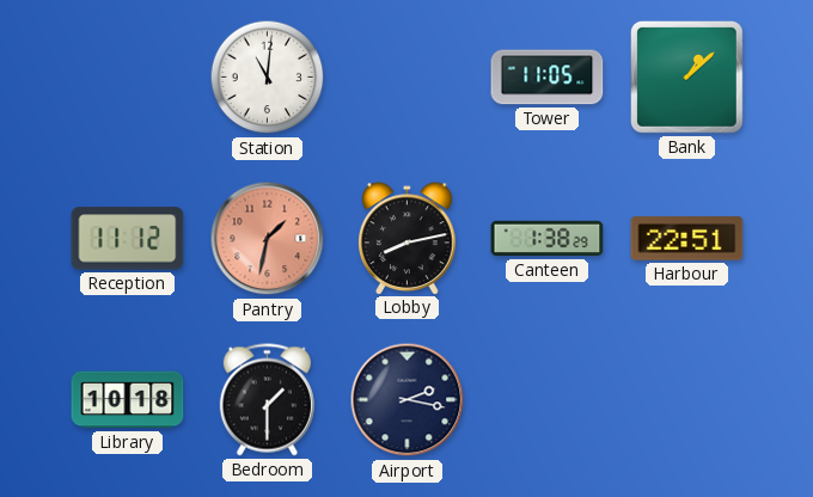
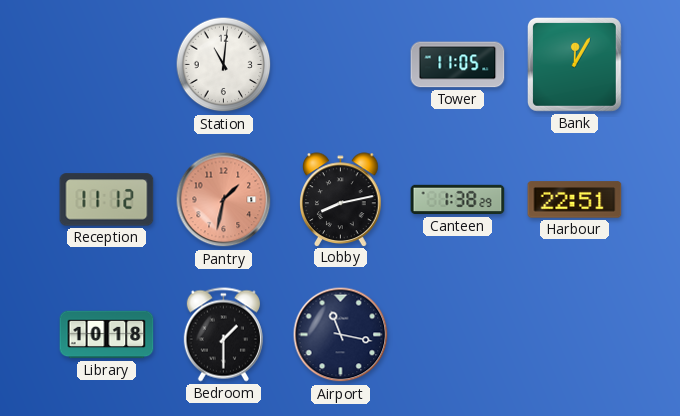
Bank: 1:08 -> 12:05
Airport: 2:17 -> 11:17
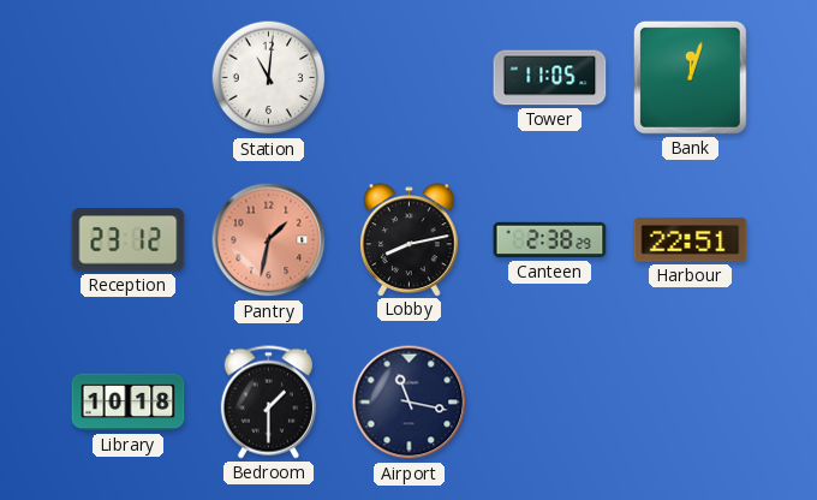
Bank: 12:05 -> 12:03
Reception: 11:12 -> 23:12
Canteen: 1:38 -> 2:38
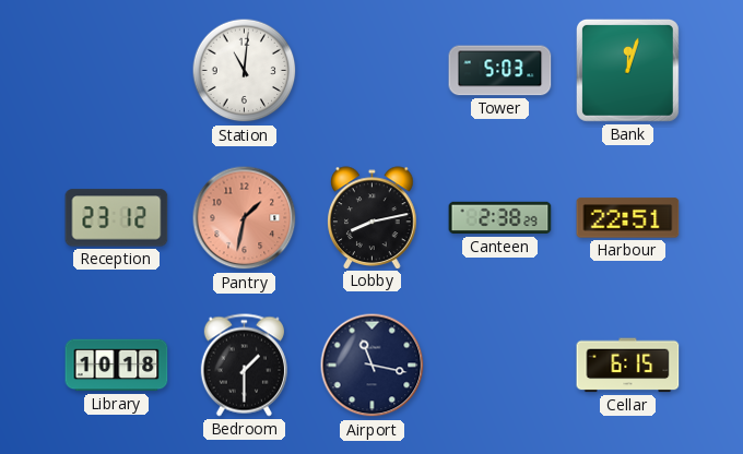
Tower: 11:05 -> 5:03
Cellar: none -> 6:15
